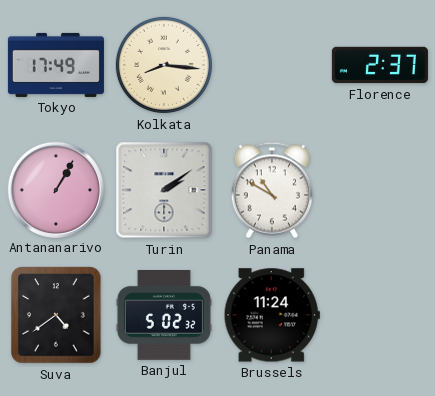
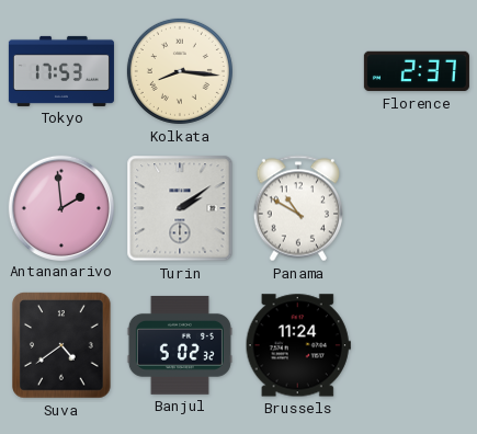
Tokyo: 17:49 -> 17:53
Antananarivo: 1:05 -> 1:59
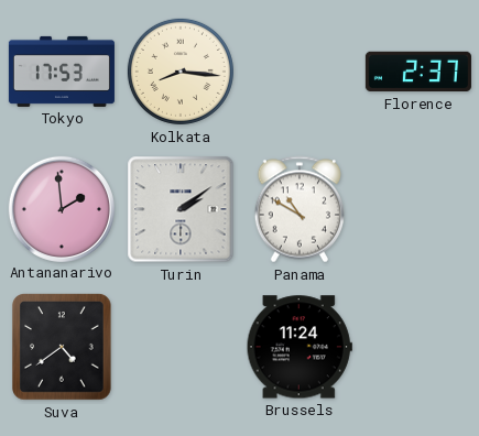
Banjul: 5:02 -> none
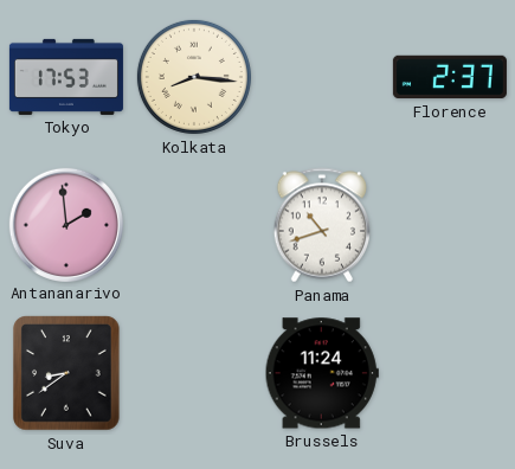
Turin: 2:09 -> none
Panama: 10:50 -> 10:42
Suva: 4:39 -> 8:39
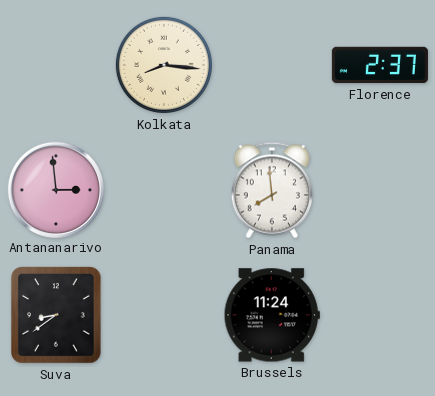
Tokyo: 17:53 -> none
Antananarivo: 1:59 -> 2:59
Panama: 10:42 -> 7:59
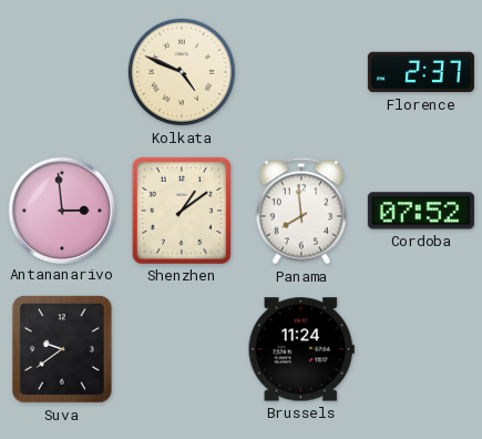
Kolkata: 8:16 -> 4:49
Shenzhen: none -> 1:09
Cordoba: none -> 07:52
Suva: 8:39 -> 9:39
